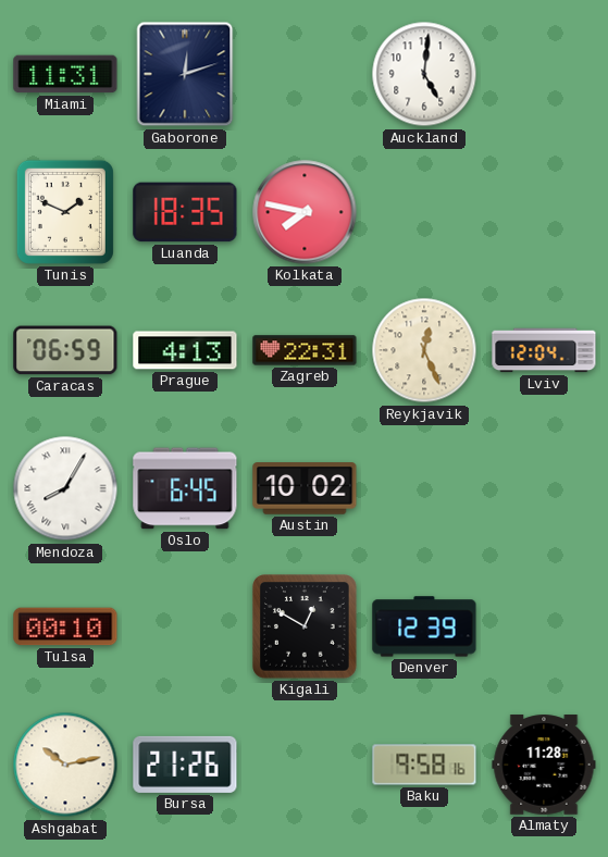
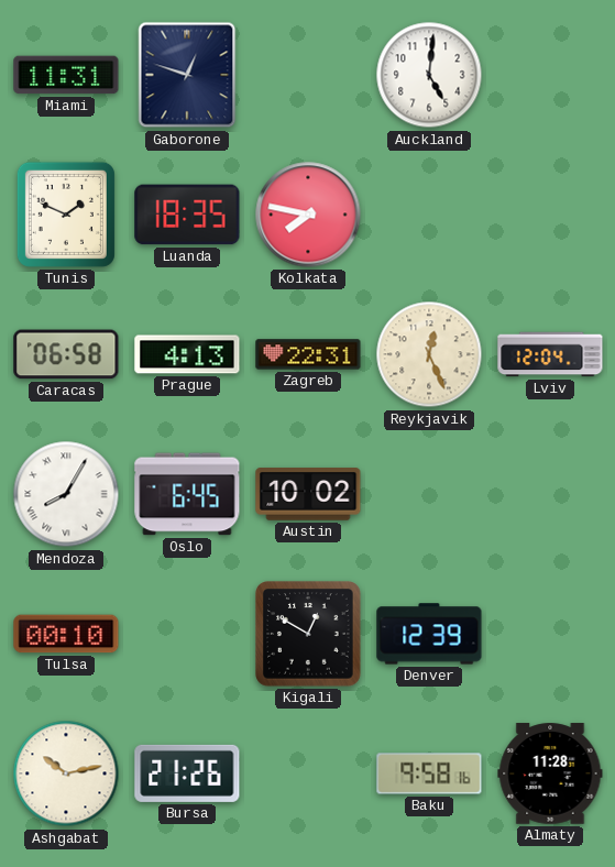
Gaborone: 12:12 -> 12:48
Caracas: 06:59 -> 06:58
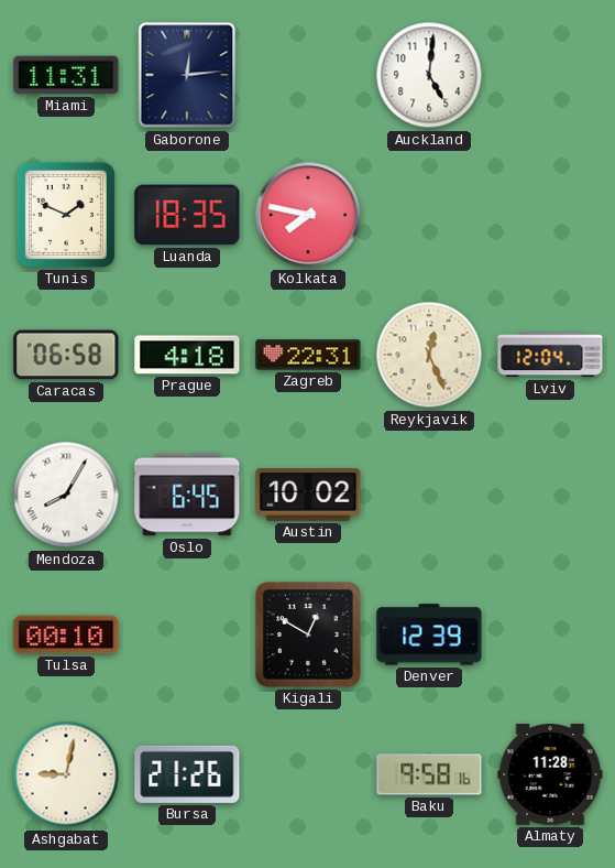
Gaborone: 12:48 -> 12:14
Prague: 4:13 -> 4:18
Ashgabat: 10:13 -> 9:02
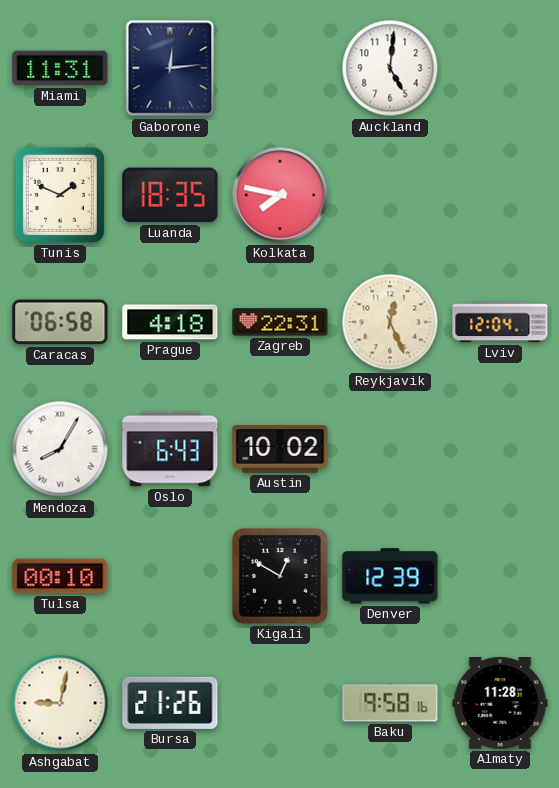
Oslo: 6:45 -> 6:43
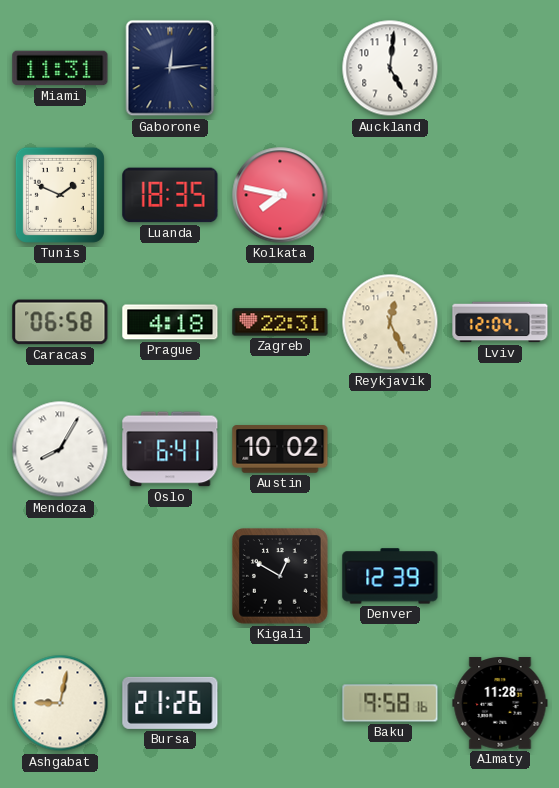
Oslo: 6:43 -> 6:41
Tulsa: 00:10 -> none
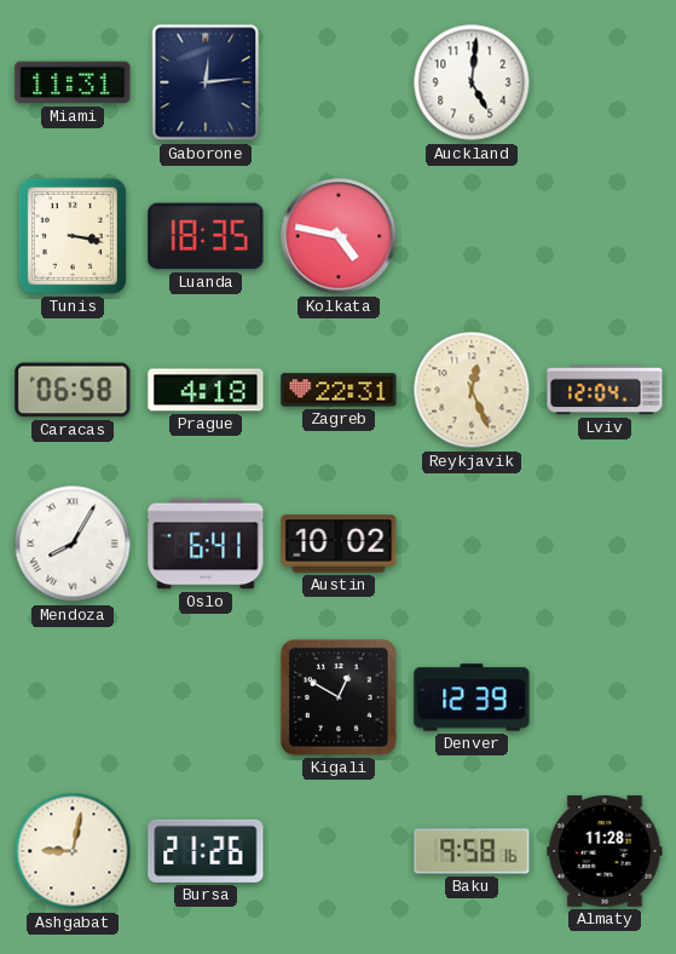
Tunis: 1:49 -> 3:17
Kolkata: 7:47 -> 4:47
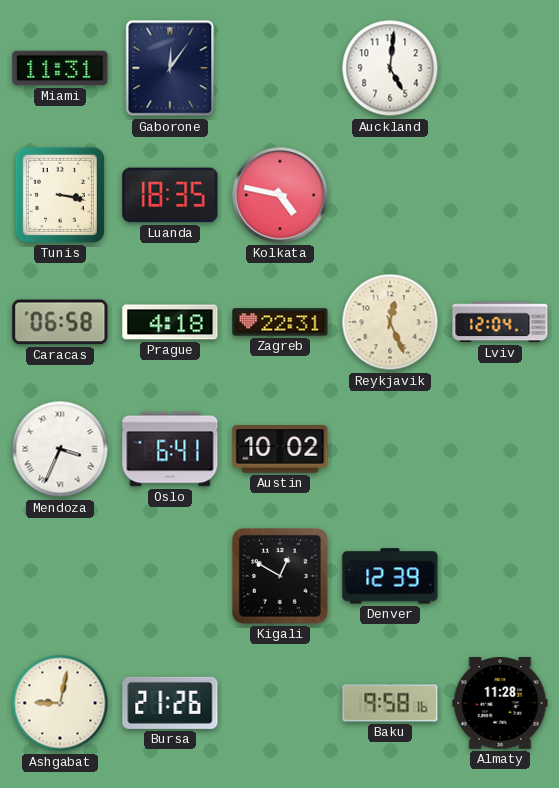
Gaborone: 12:14 -> 12:06
Mendoza: 8:05 -> 3:34
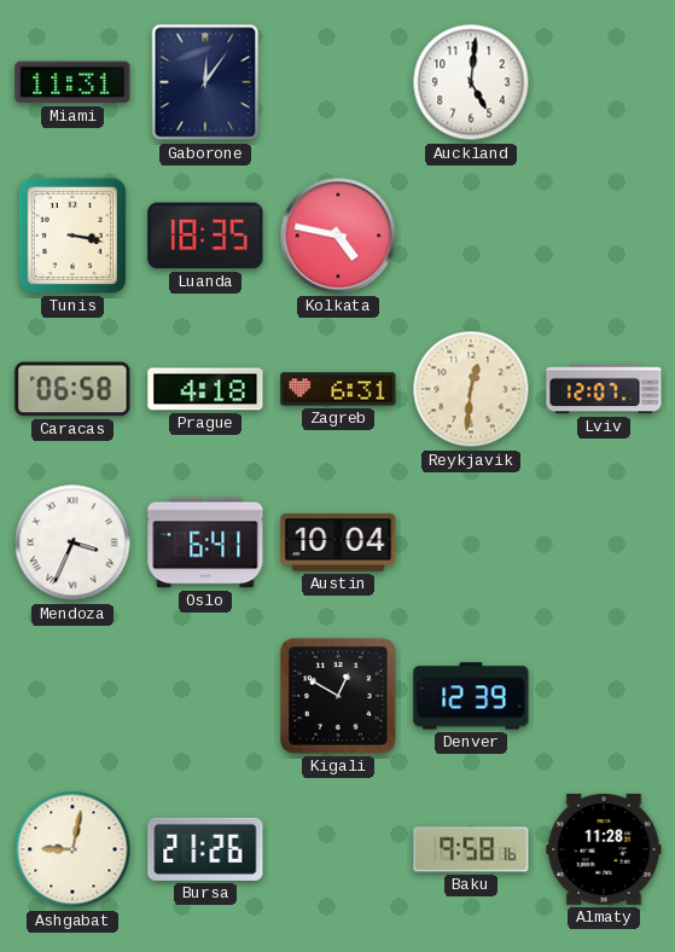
Zagreb: 22:31 -> 6:31
Reykjavik: 12:26 -> 12:31
Lviv: 12:04 -> 12:07
Austin: 10:02 -> 10:04
